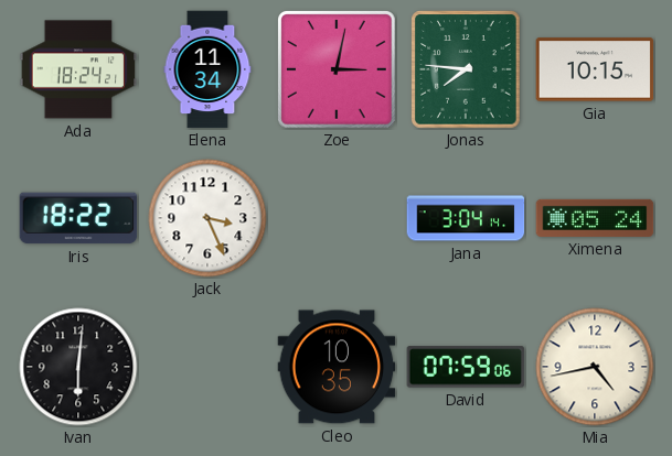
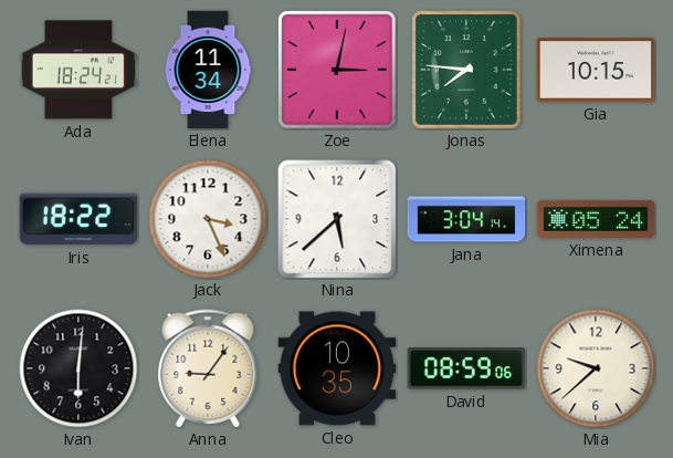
Nina: none -> 5:38
Anna: none -> 9:06
David: 07:59 -> 08:59
Mia: 4:43 -> 9:38
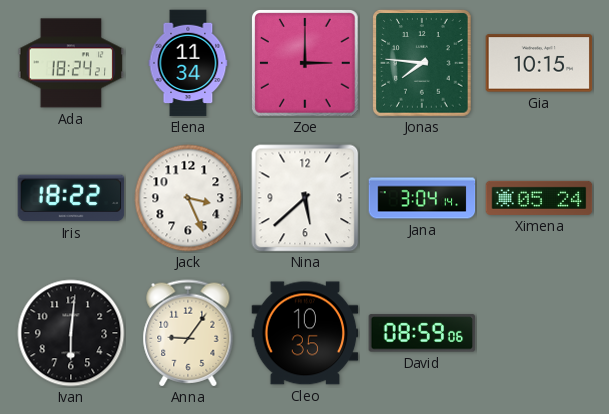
Zoe: 3:02 -> 3:00
Mia: 9:38 -> none
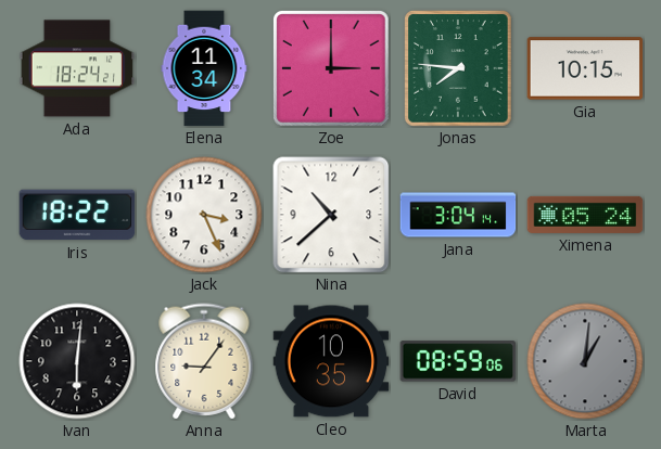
Nina: 5:38 -> 10:38
Marta: none -> 1:01
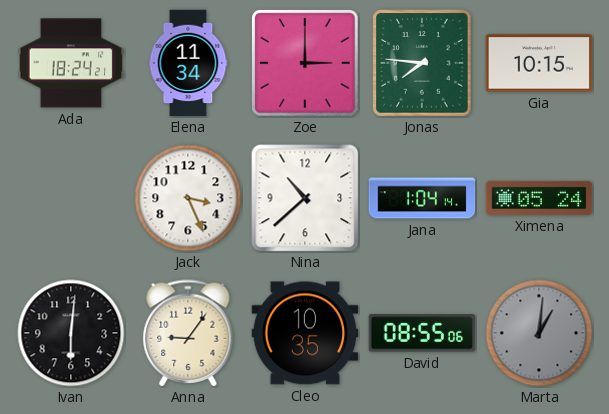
Iris: 18:22 -> none
Jana: 3:04 -> 1:04
David: 08:59 -> 08:55
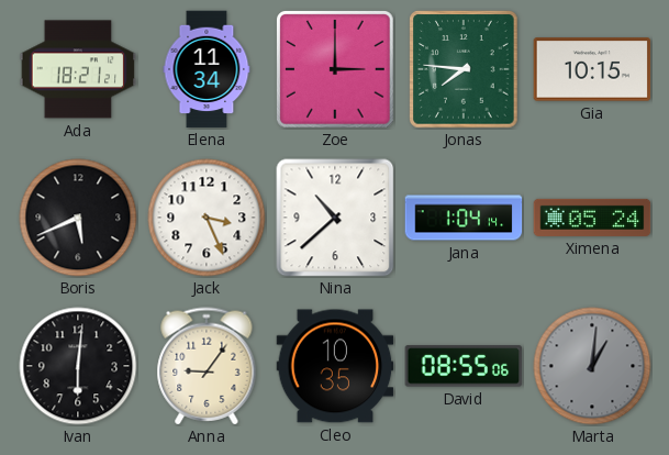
Ada: 18:24 -> 18:21
Boris: none -> 5:41
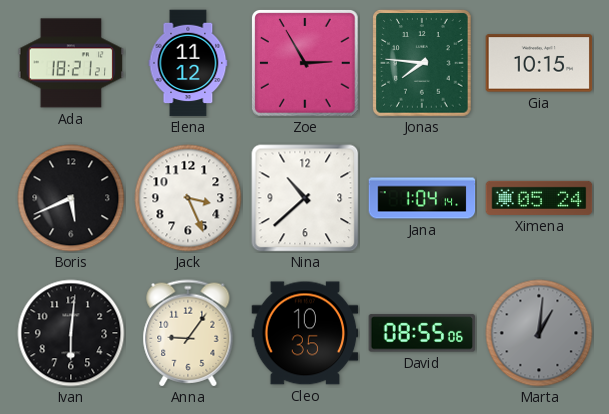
Elena: 11:34 -> 11:12
Zoe: 3:00 -> 2:55
